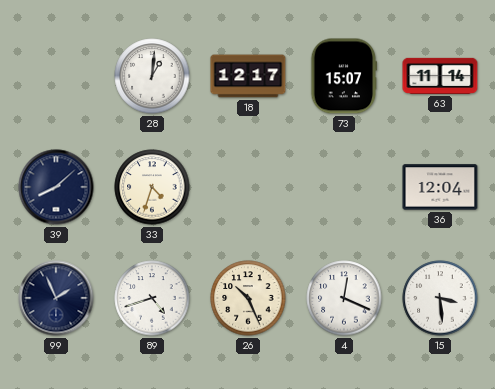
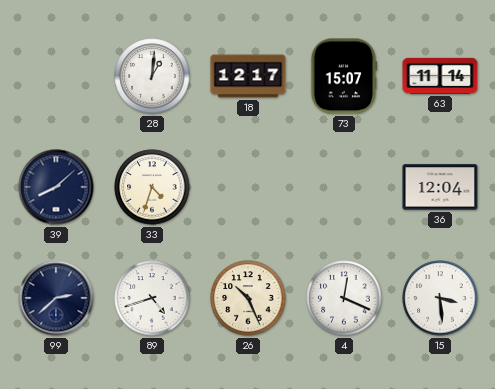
99: 1:56 -> 2:38
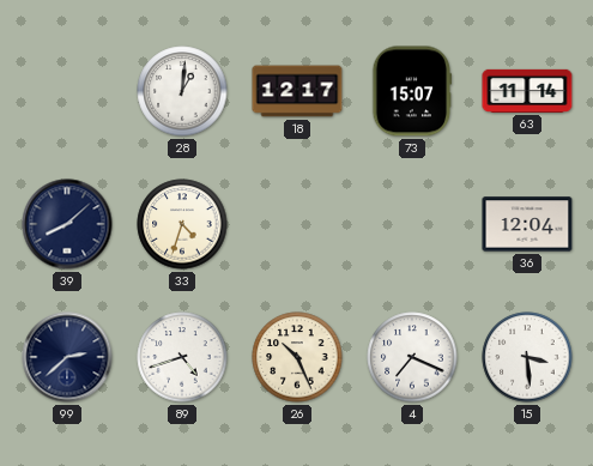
4: 12:19 -> 7:19
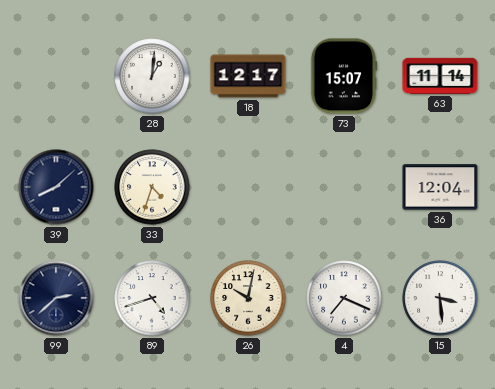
26: 10:26 -> 10:02
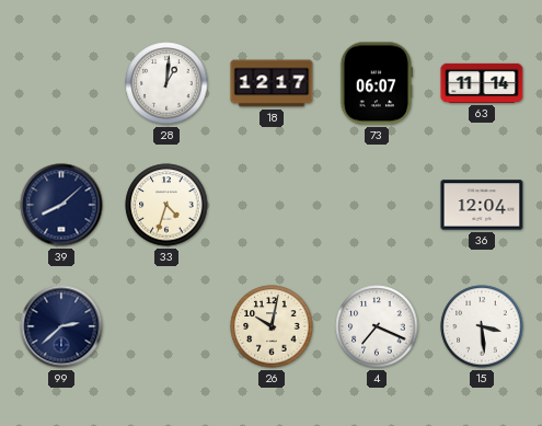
73: 15:07 -> 06:07
89: 4:42 -> none
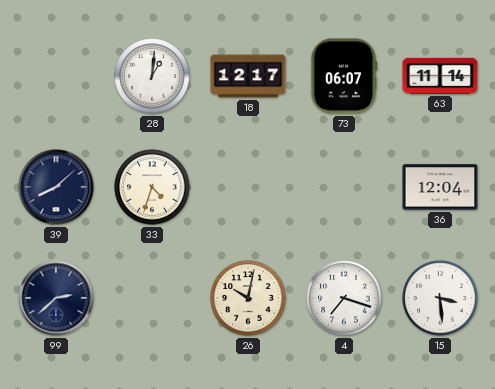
4: 7:19 -> 7:18
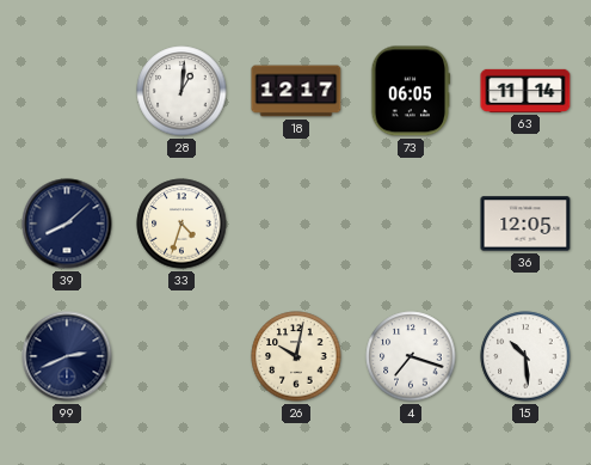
73: 06:07 -> 06:05
36: 12:04 -> 12:05
99: 2:38 -> 2:41
15: 3:29 -> 10:29
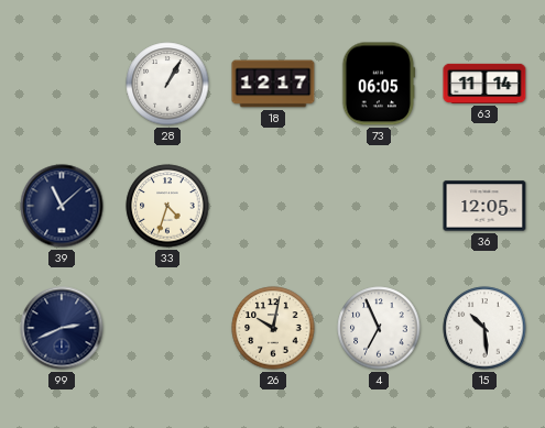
28: 1:01 -> 1:05
39: 8:08 -> 11:08
4: 7:18 -> 6:56
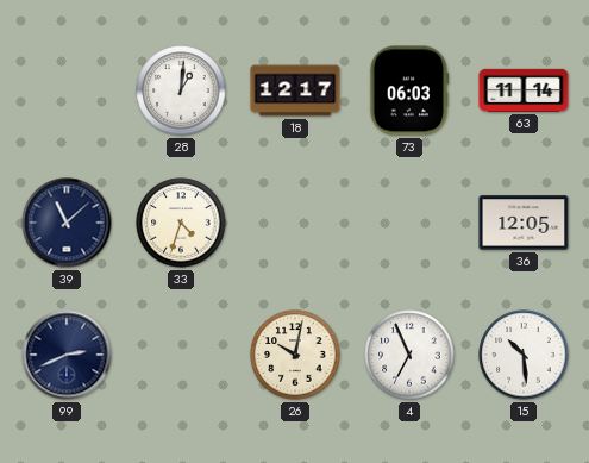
28: 1:05 -> 1:01
73: 06:05 -> 06:03
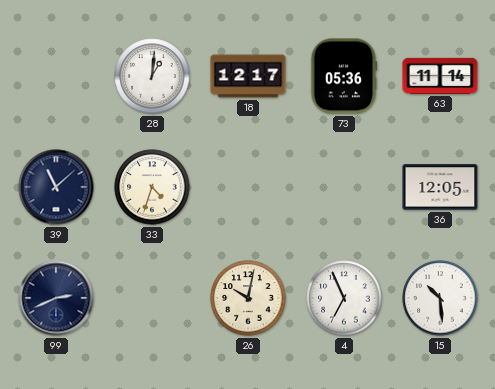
73: 06:03 -> 05:36
